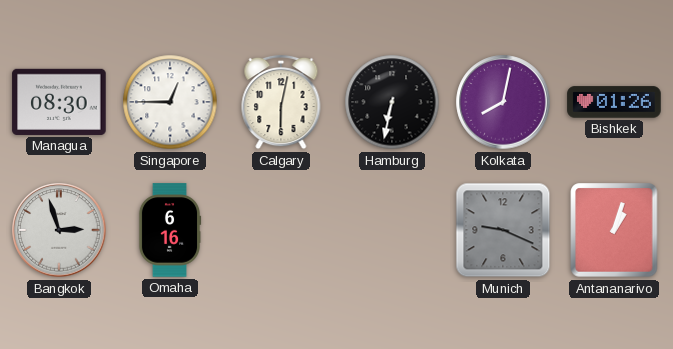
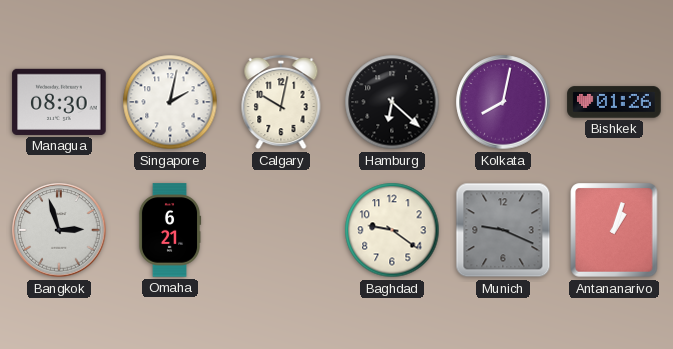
Singapore: 12:45 -> 2:02
Calgary: 6:02 -> 10:02
Hamburg: 6:32 -> 6:22
Omaha: 6:16 -> 6:21
Baghdad: none -> 9:21
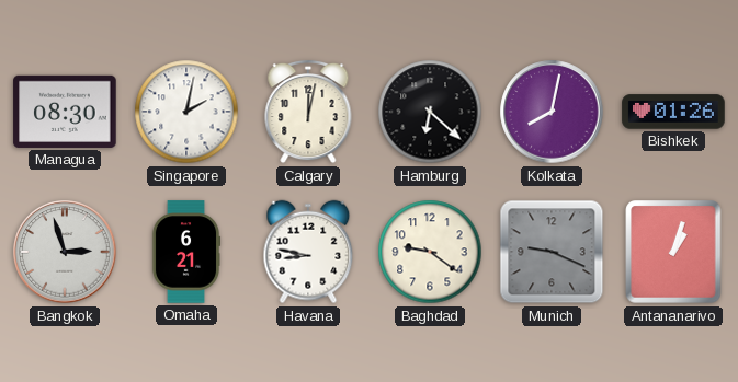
Calgary: 10:02 -> 12:02
Havana: none -> 8:47
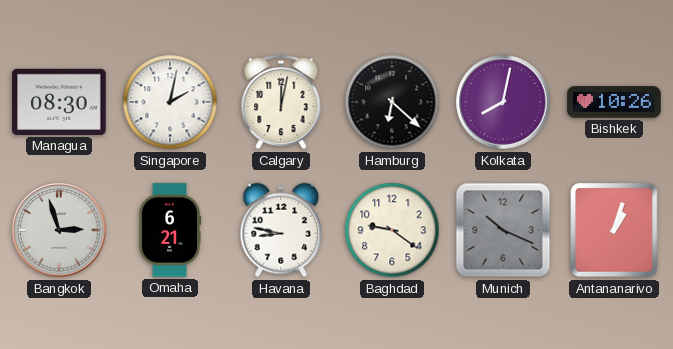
Bishkek: 01:26 -> 10:26
Munich: 9:19 -> 10:19
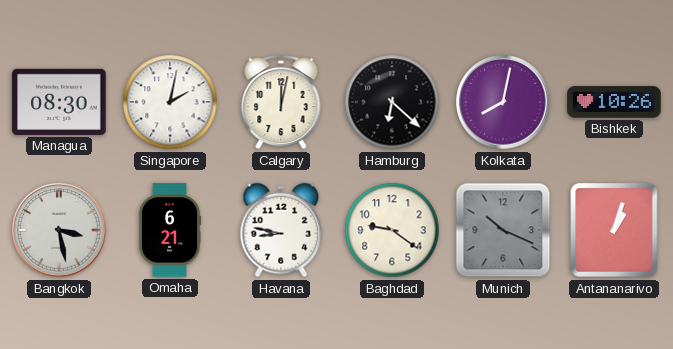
Bangkok: 2:57 -> 3:28
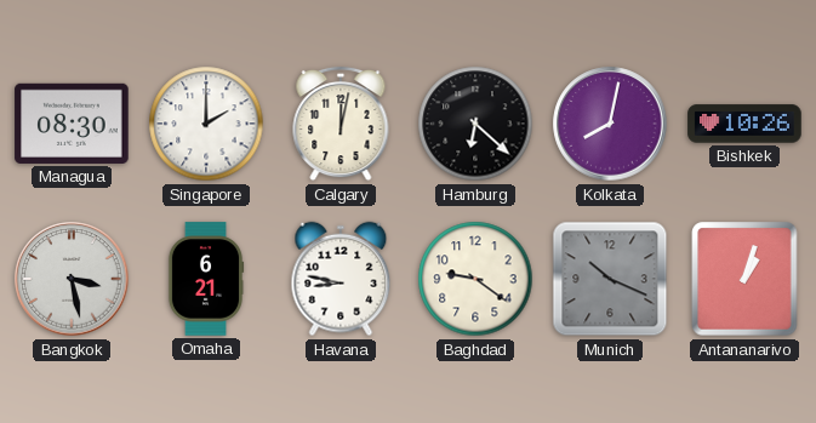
Singapore: 2:02 -> 2:00
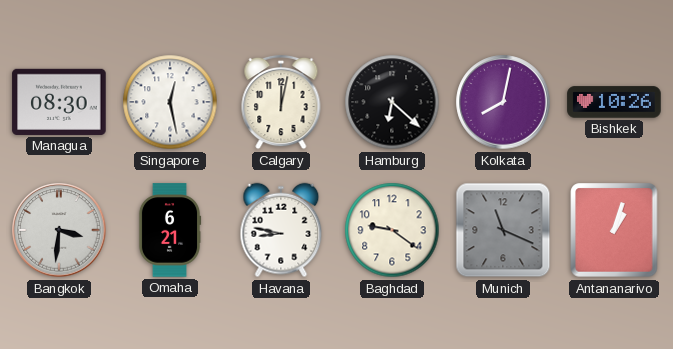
Singapore: 2:00 -> 12:28
Bangkok: 3:28 -> 3:31
Munich: 10:19 -> 11:19
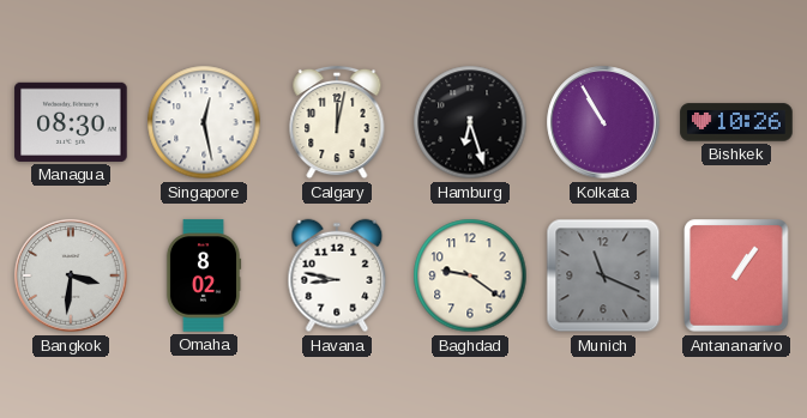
Hamburg: 6:22 -> 6:27
Kolkata: 8:02 -> 10:55
Omaha: 6:21 -> 8:02
Antananarivo: 1:03 -> 1:06
